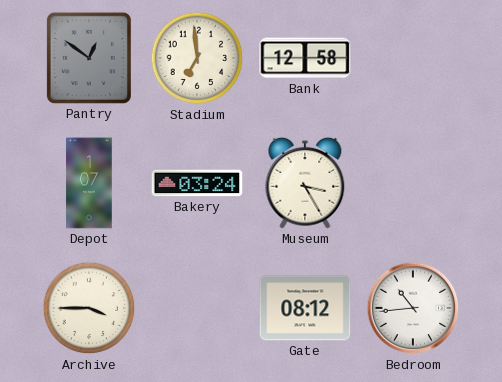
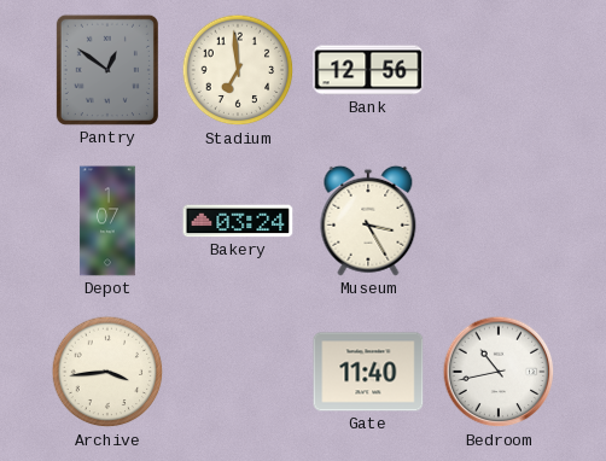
Bank: 12:58 -> 12:56
Archive: 3:45 -> 3:44
Gate: 08:12 -> 11:40
Bedroom: 10:44 -> 10:43
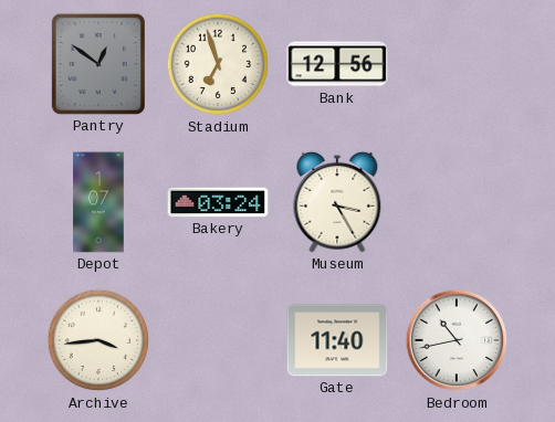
Stadium: 6:59 -> 6:57
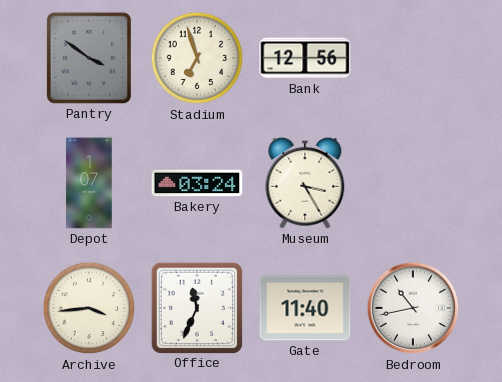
Pantry: 12:51 -> 3:51
Office: none -> 11:34
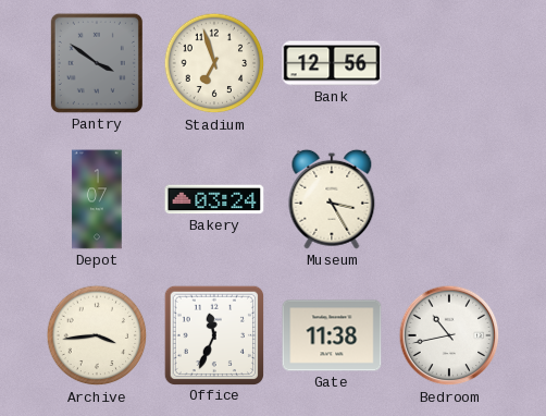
Gate: 11:40 -> 11:38
